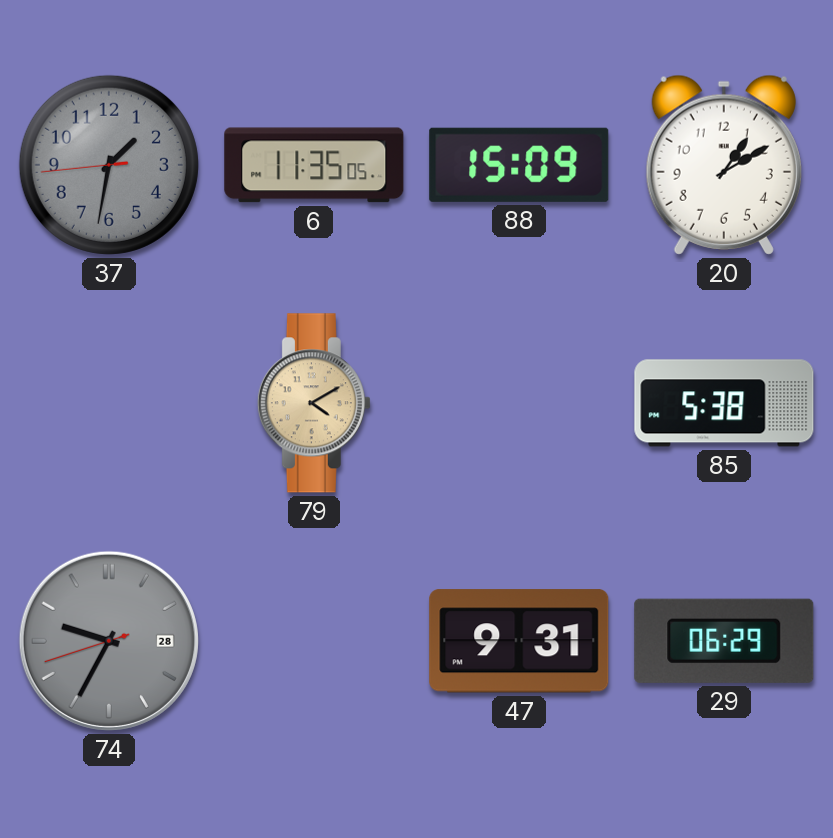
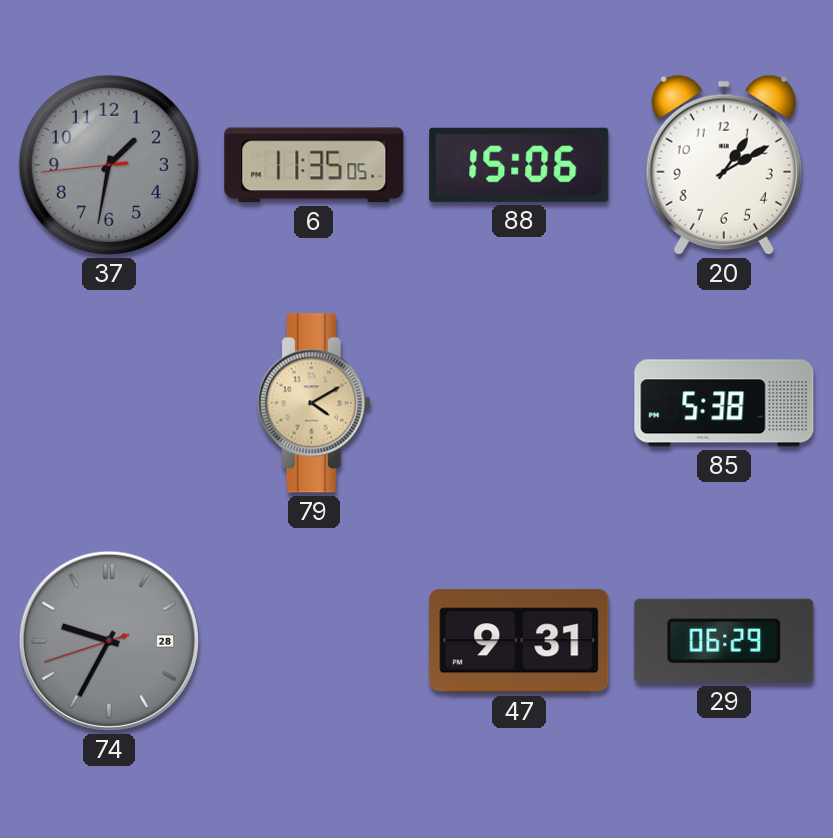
88: 15:09 -> 15:06
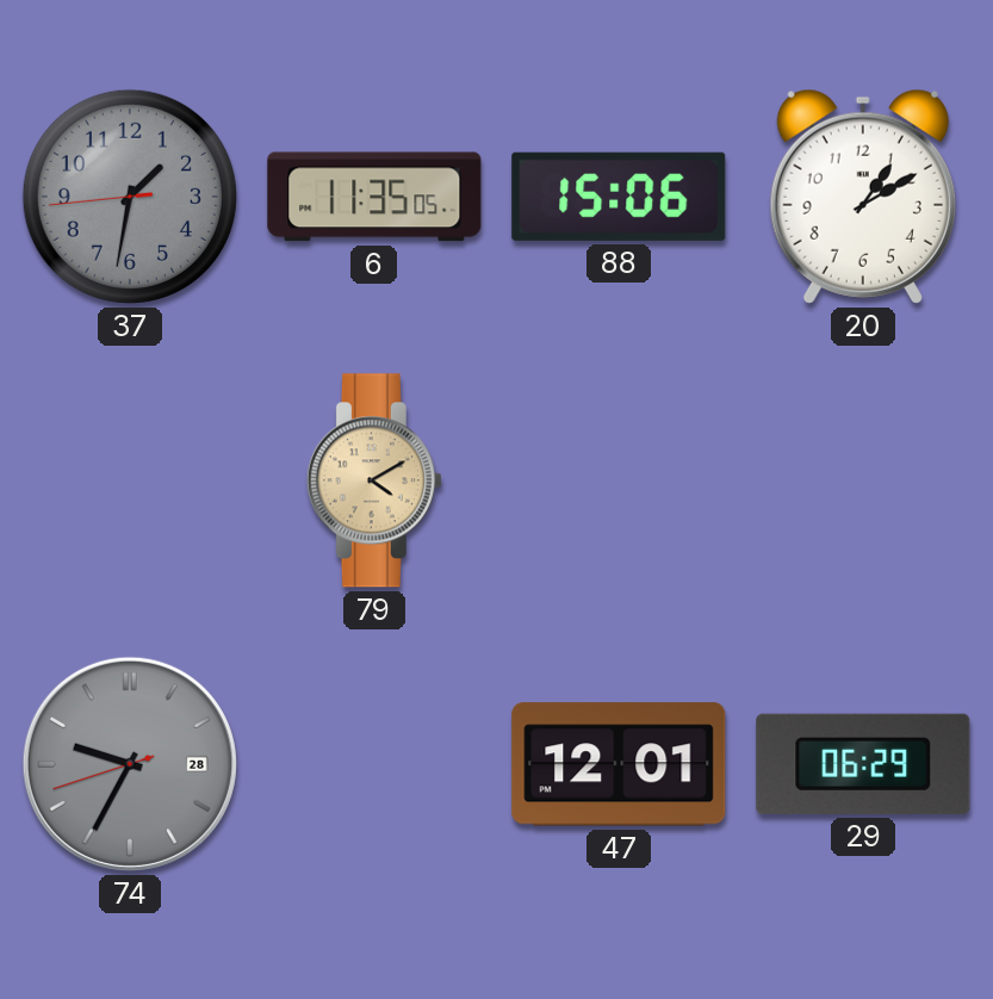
85: 5:38 -> none
47: 9:31 -> 12:01
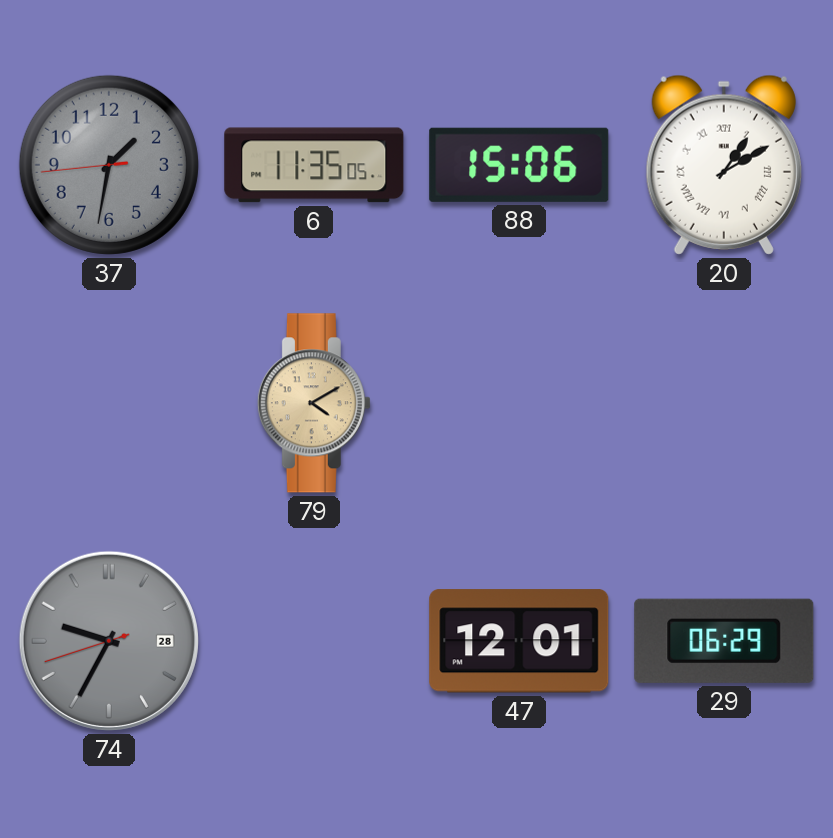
20 numerals: Arabic -> Roman
